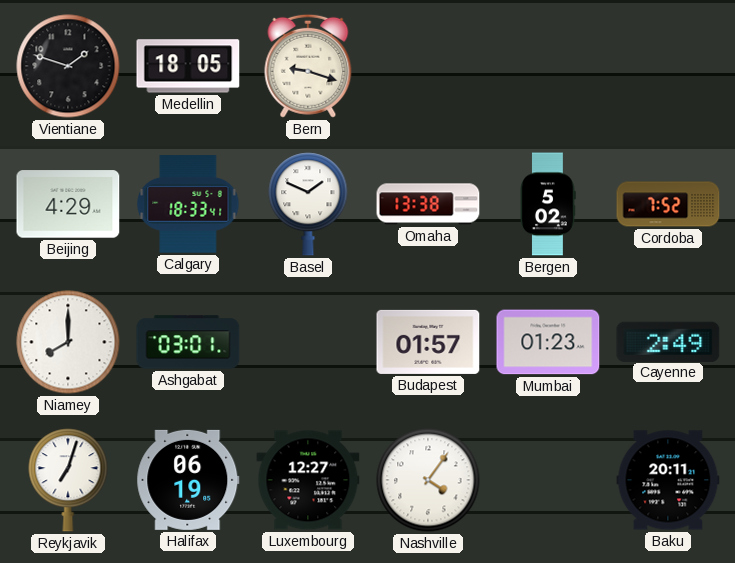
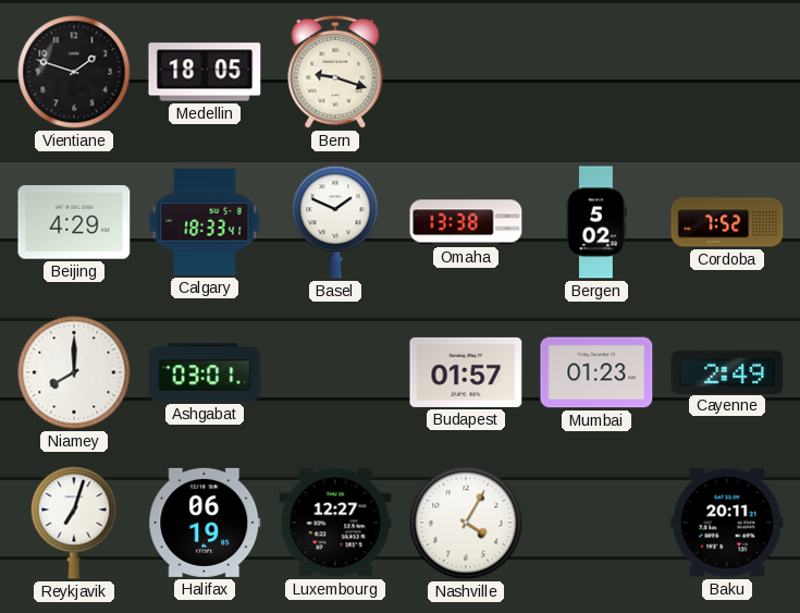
Nashville: 4:06 -> 4:05
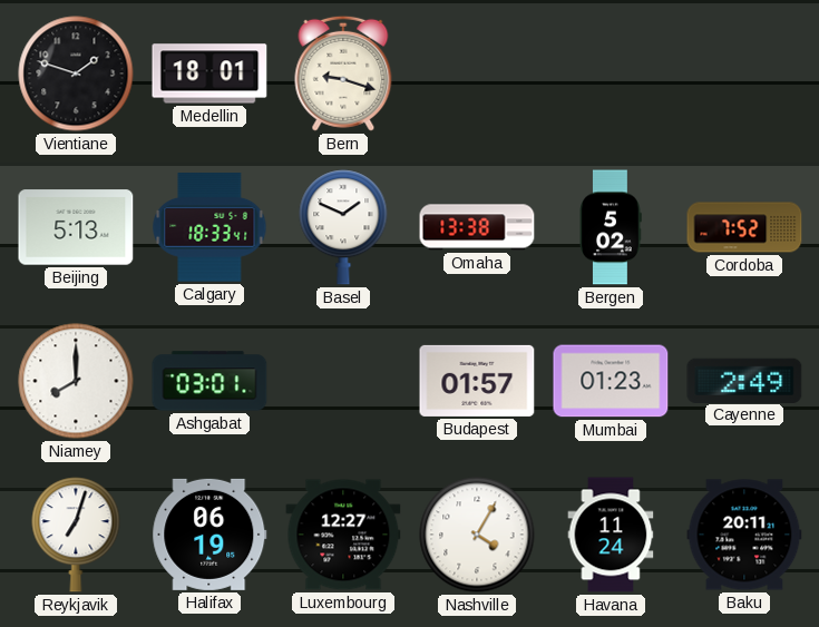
Medellin: 18:05 -> 18:01
Beijing: 4:29 -> 5:13
Havana: none -> 11:24
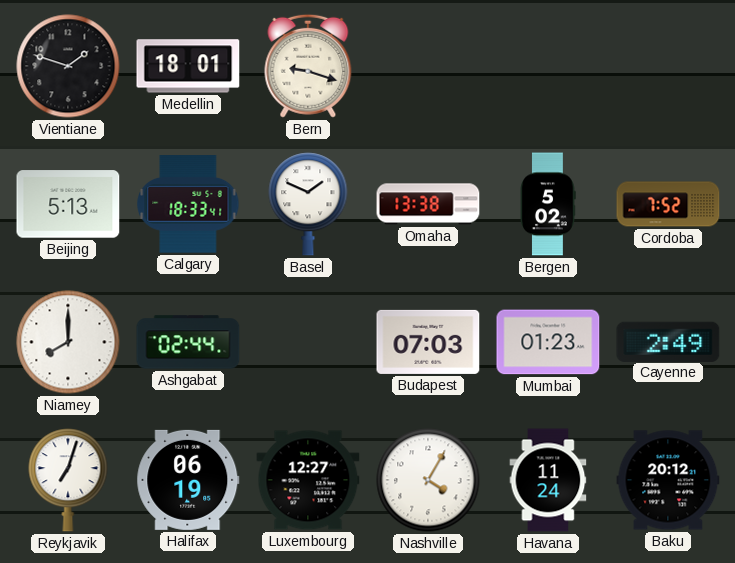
Ashgabat: 03:01 -> 02:44
Budapest: 01:57 -> 07:03
Baku: 20:11 -> 20:12
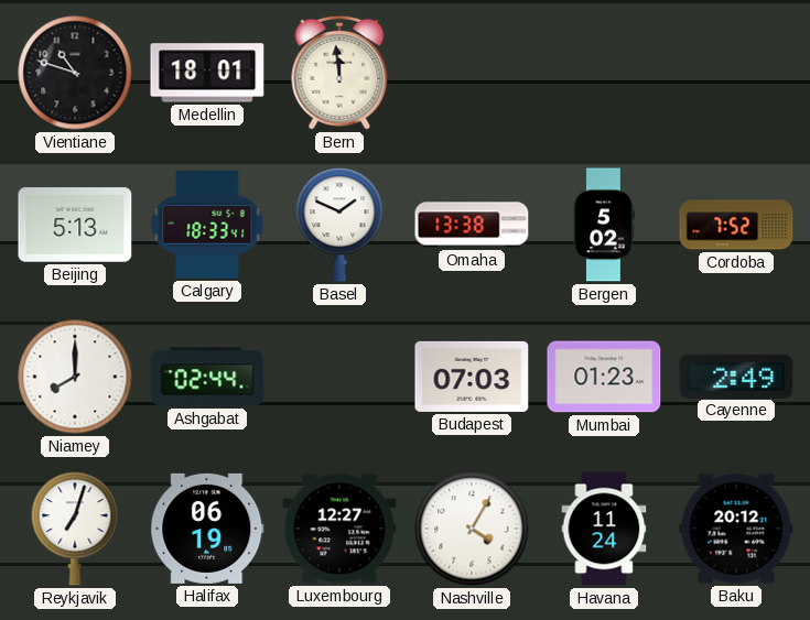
Vientiane: 1:48 -> 10:48
Bern: 9:18 -> 11:59
